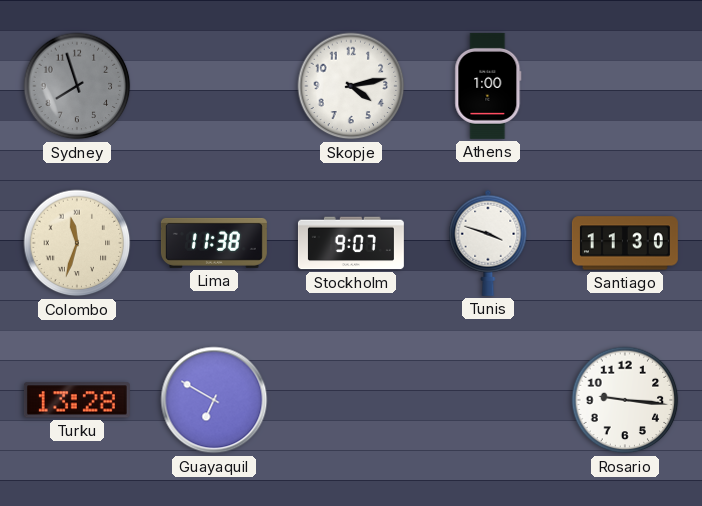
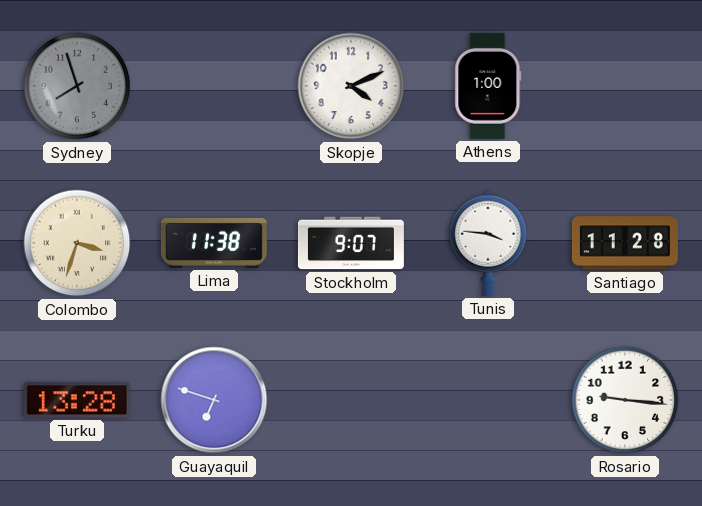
Skopje: 4:13 -> 4:11
Colombo: 11:33 -> 3:33
Tunis: 3:48 -> 3:46
Santiago: 11:30 -> 11:28
Guayaquil: 6:50 -> 6:48
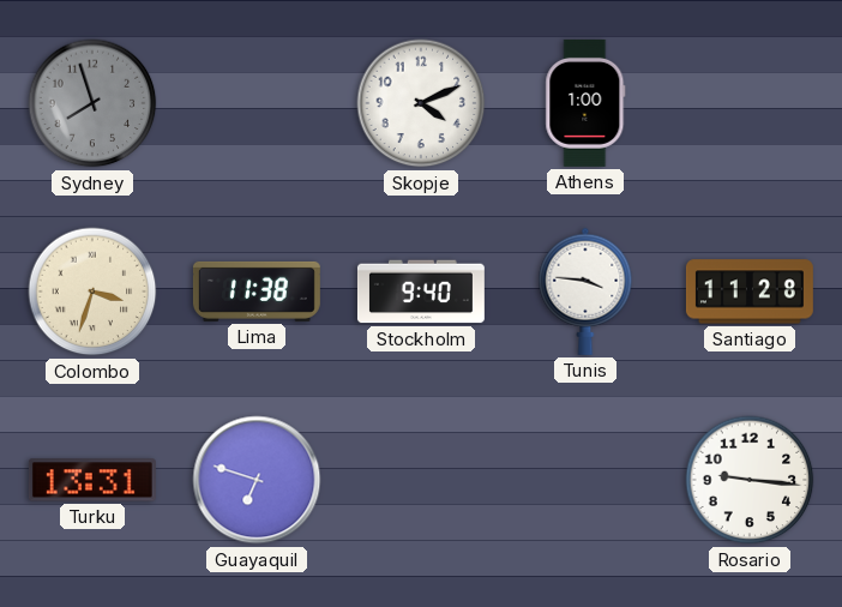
Stockholm: 9:07 -> 9:40
Turku: 13:28 -> 13:31
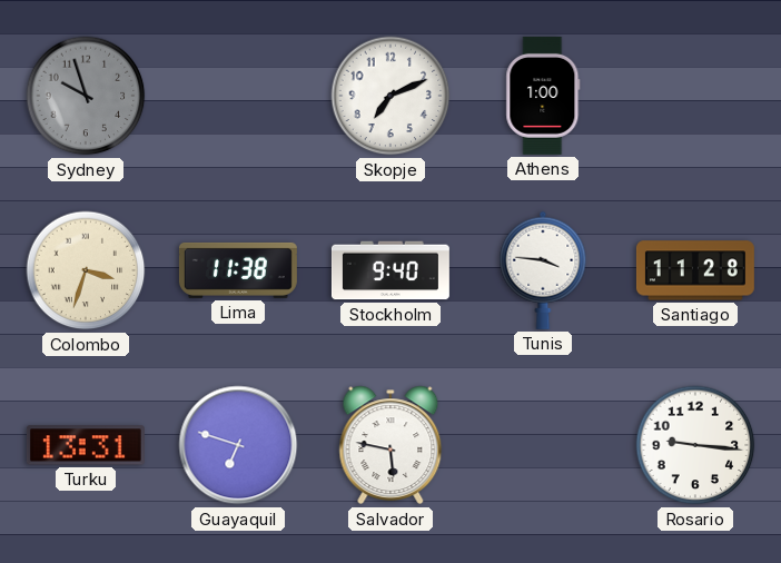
Sydney: 7:57 -> 9:57
Skopje: 4:11 -> 7:11
Salvador: none -> 5:47
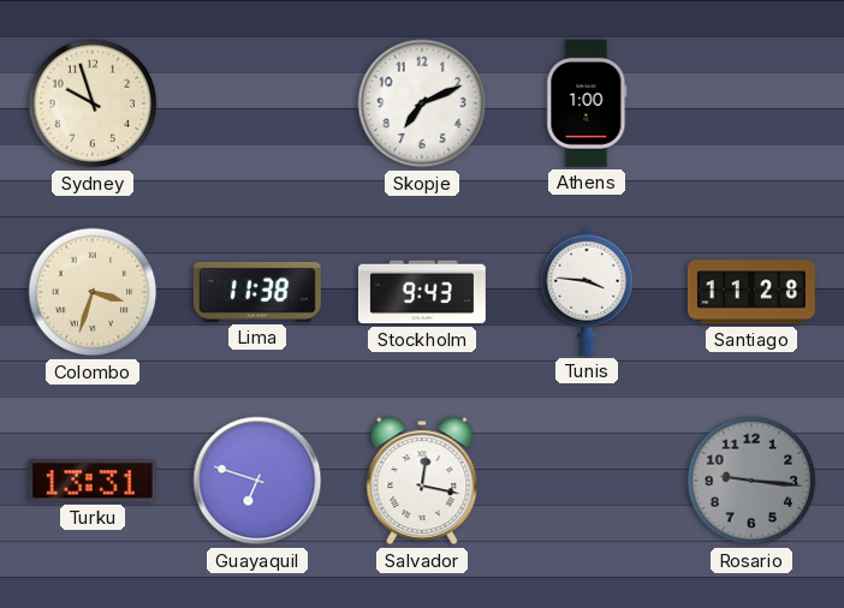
Sydney dial: grey -> cream
Stockholm: 9:40 -> 9:43
Salvador: 5:47 -> 12:17
Rosario dial: white -> grey
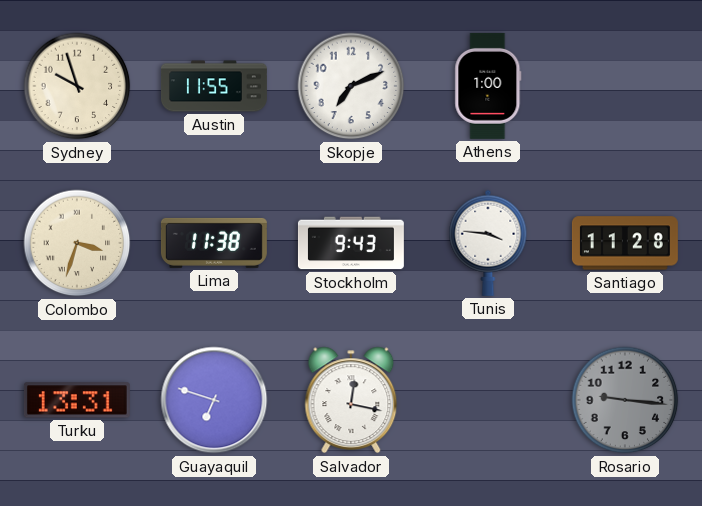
Austin: none -> 11:55
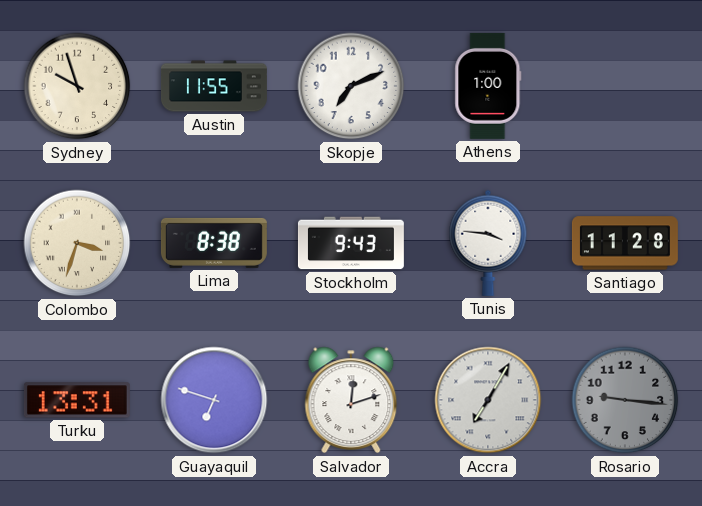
Lima: 11:38 -> 8:38
Salvador: 12:17 -> 12:12
Accra: none -> 7:05
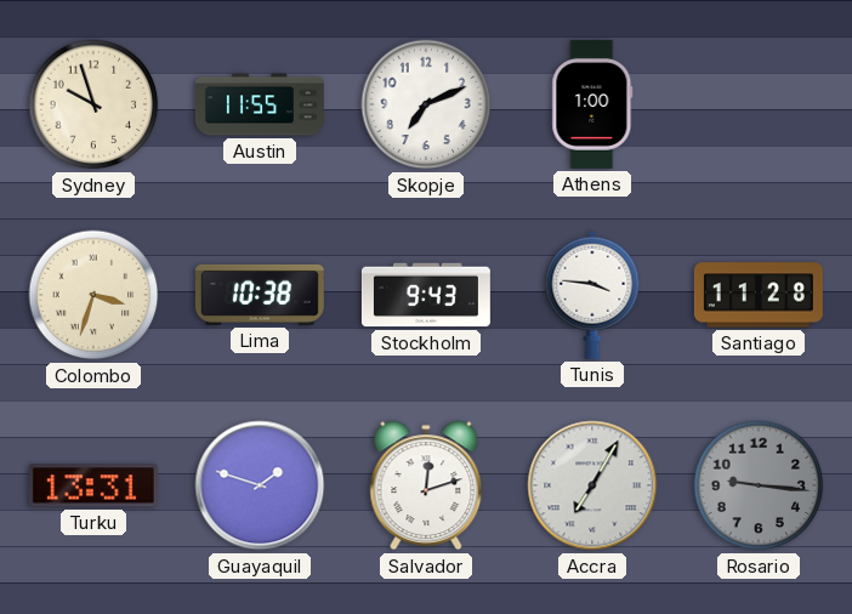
Lima: 8:38 -> 10:38
Guayaquil: 6:48 -> 1:48
